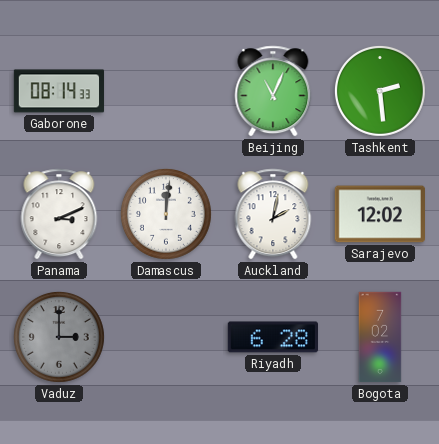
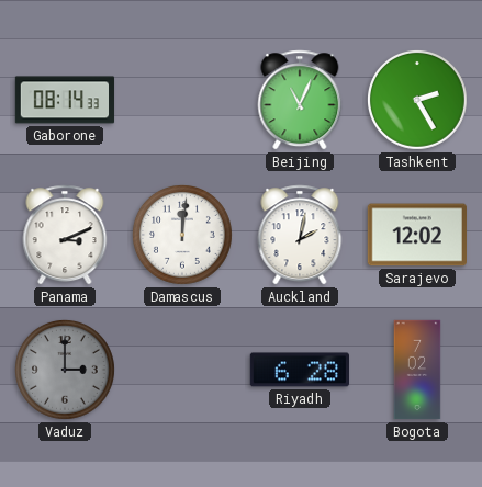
Tashkent: 2:29 -> 2:25
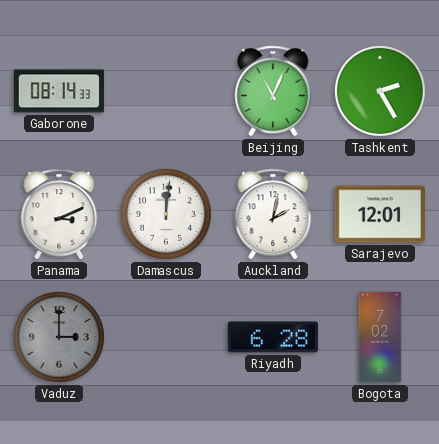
Sarajevo: 12:02 -> 12:01
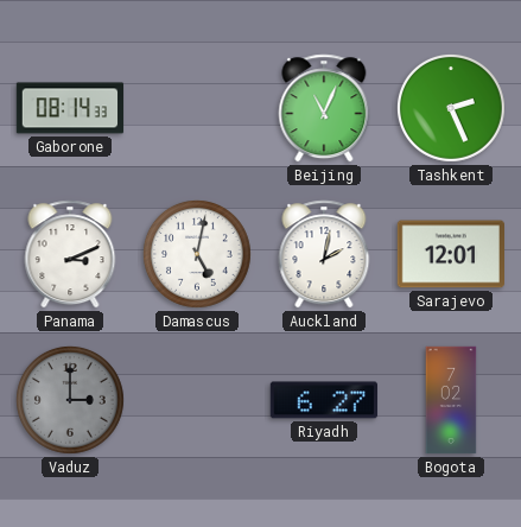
Tashkent: 2:25 -> 2:26
Damascus: 12:01 -> 5:02
Riyadh: 6:28 -> 6:27
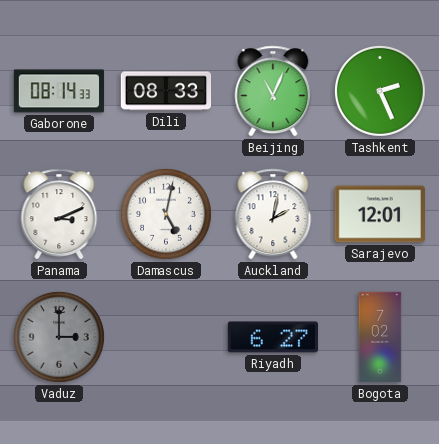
Dili: none -> 08:33
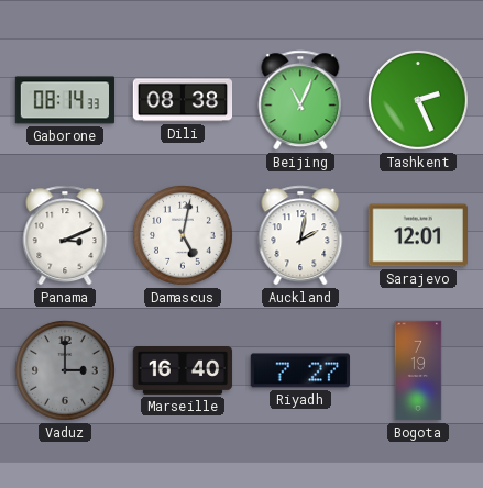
Dili: 08:33 -> 08:38
Marseille: none -> 16:40
Riyadh: 6:27 -> 7:27
Bogota: 7:02 -> 7:19
